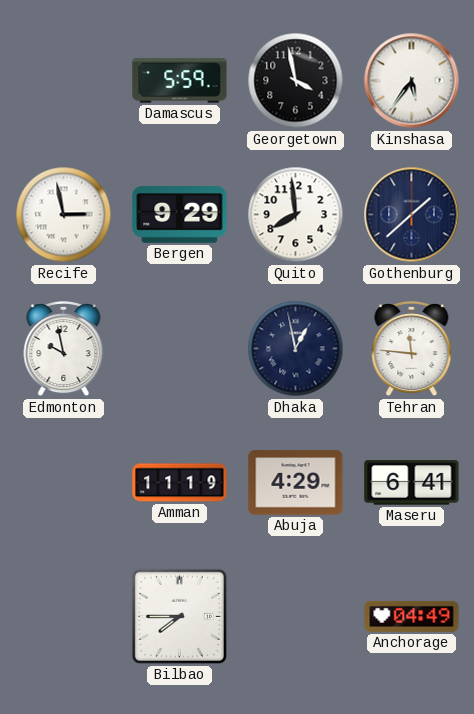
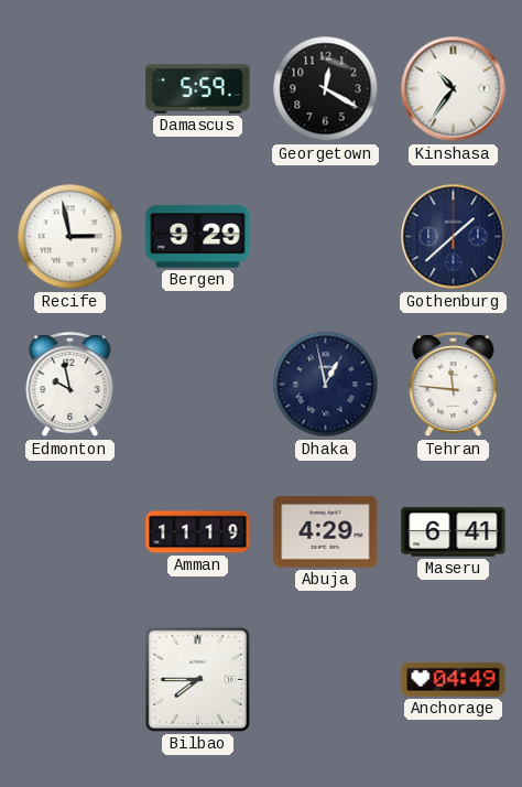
Georgetown: 3:58 -> 12:20
Kinshasa: 5:36 -> 10:36
Quito: 7:59 -> none
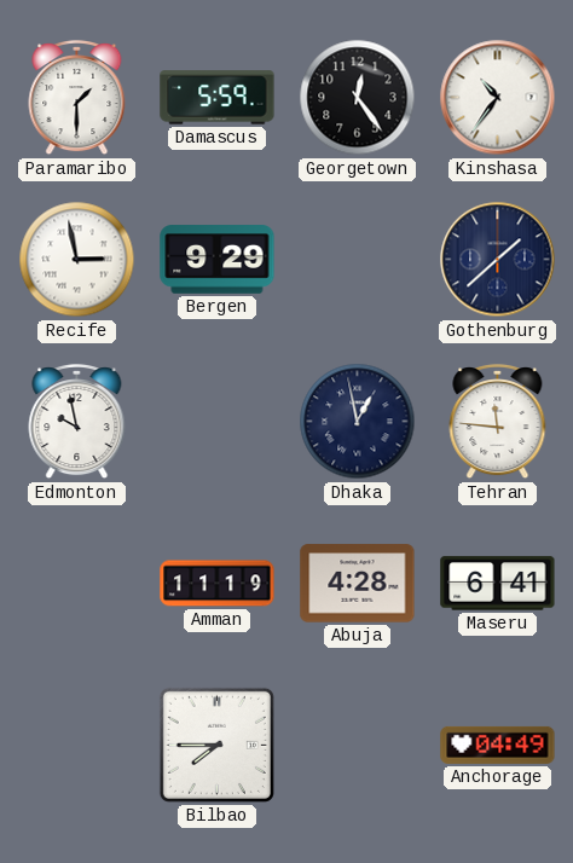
Paramaribo: none -> 1:30
Georgetown: 12:20 -> 12:24
Abuja: 4:29 -> 4:28
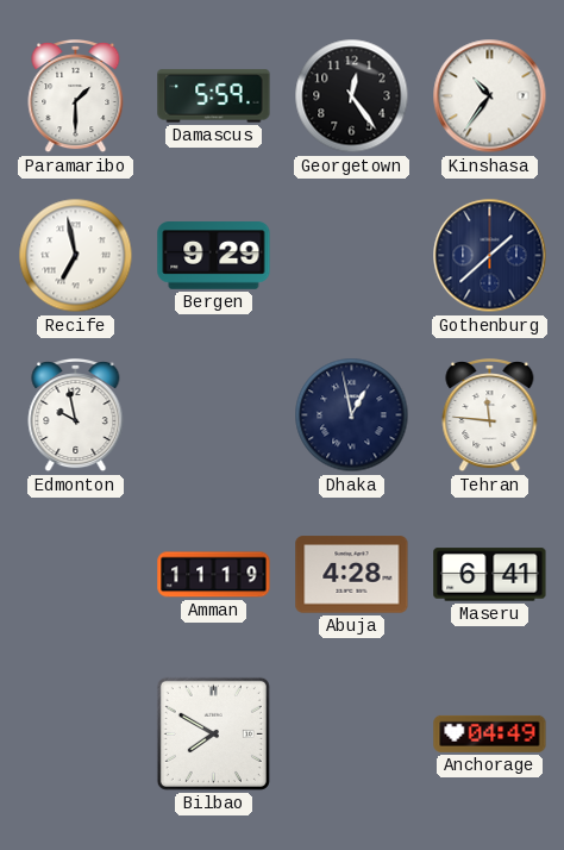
Recife: 2:58 -> 6:58
Bilbao: 7:45 -> 7:50
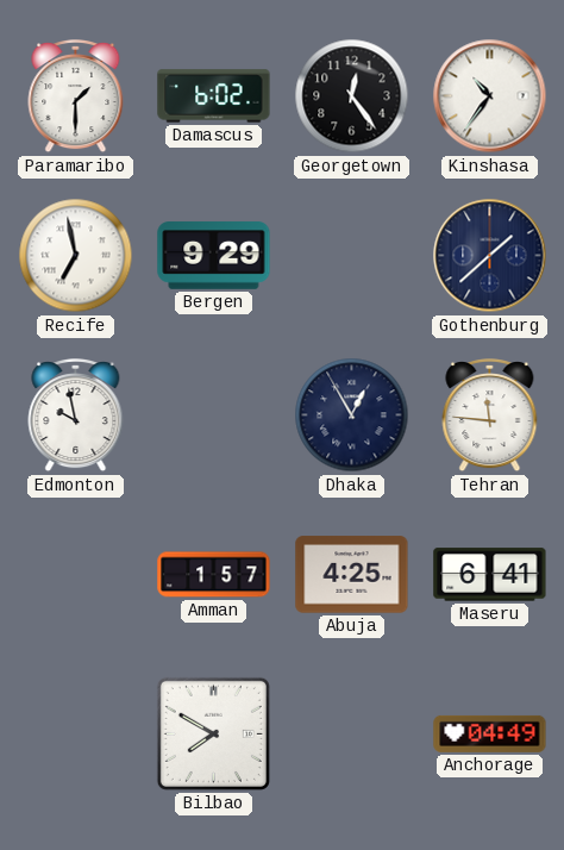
Damascus: 5:59 -> 6:02
Dhaka: 12:58 -> 12:55
Amman: 11:19 -> 1:57
Abuja: 4:28 -> 4:25
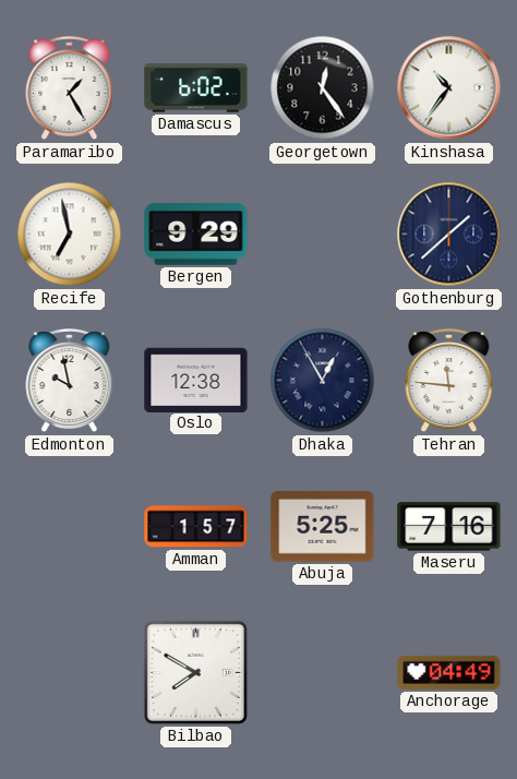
Paramaribo: 1:30 -> 1:25
Oslo: none -> 12:38
Abuja: 4:25 -> 5:25
Maseru: 6:41 -> 7:16
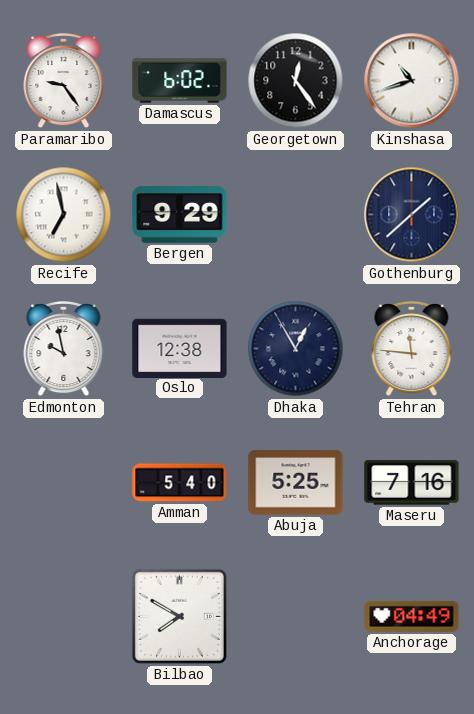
Paramaribo: 1:25 -> 9:24
Kinshasa: 10:36 -> 10:42
Amman: 1:57 -> 5:40
